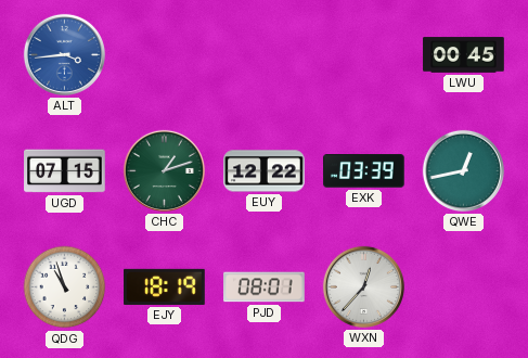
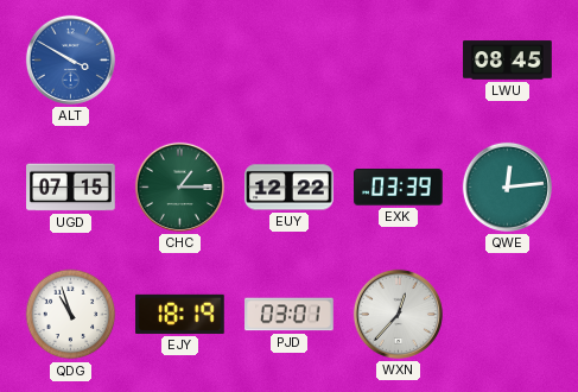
ALT: 3:44 -> 3:50
LWU: 00:45 -> 08:45
CHC: 1:12 -> 1:15
QWE: 12:43 -> 12:14
PJD: 08:01 -> 03:01
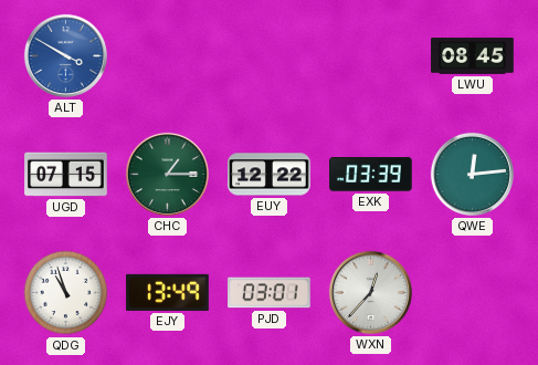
EJY: 18:19 -> 13:49
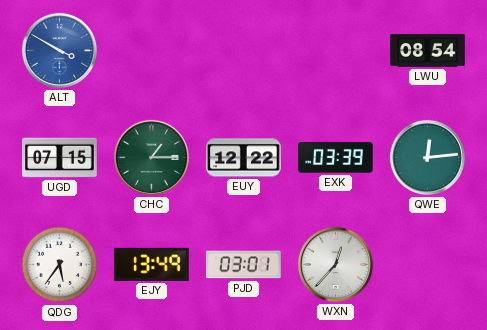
LWU: 08:45 -> 08:54
QDG: 10:57 -> 5:36
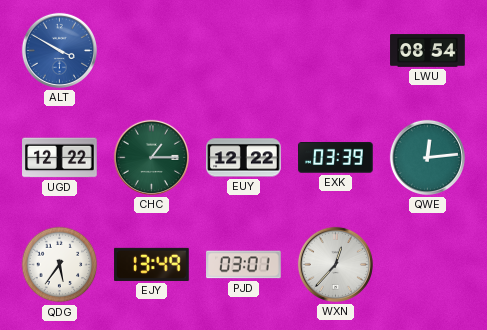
UGD: 07:15 -> 12:22
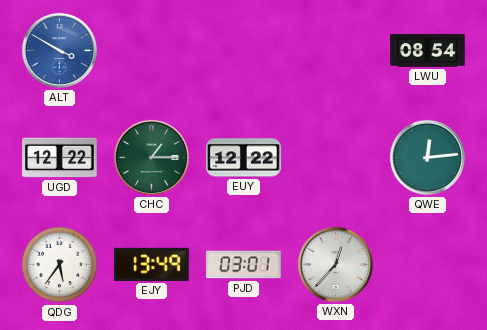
EXK: 03:39 -> none
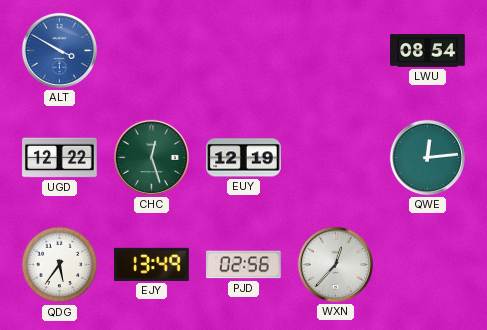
CHC: 1:15 -> 12:27
EUY: 12:22 -> 12:19
PJD: 03:01 -> 02:56
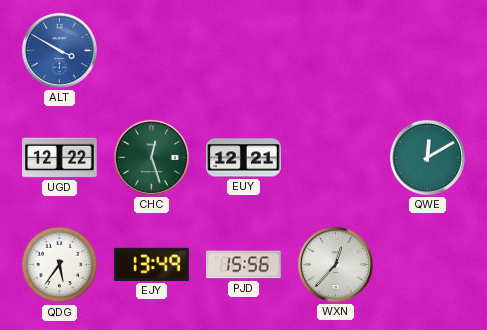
LWU: 08:54 -> none
EUY: 12:19 -> 12:21
QWE: 12:14 -> 12:10
PJD: 02:56 -> 15:56
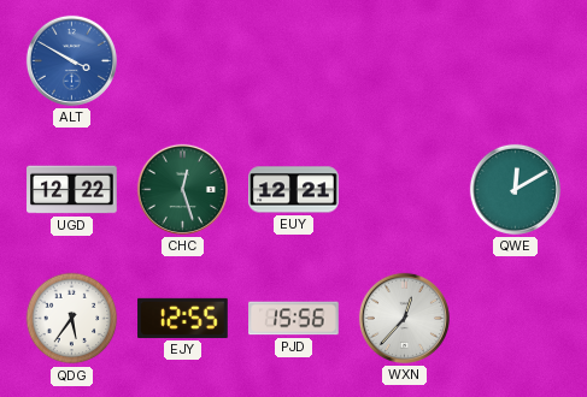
EJY: 13:49 -> 12:55
